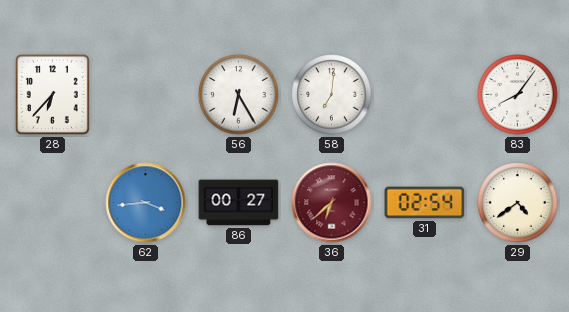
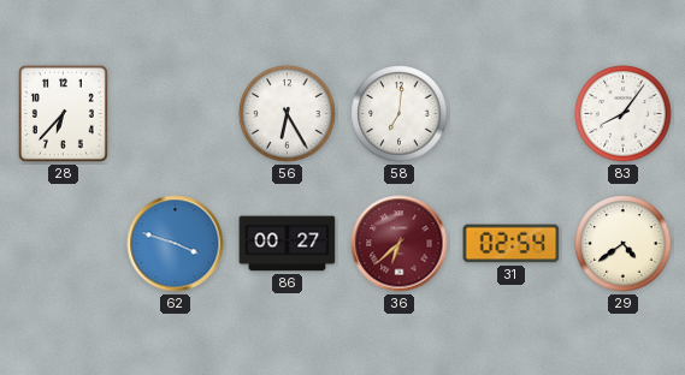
62: 3:44 -> 3:48
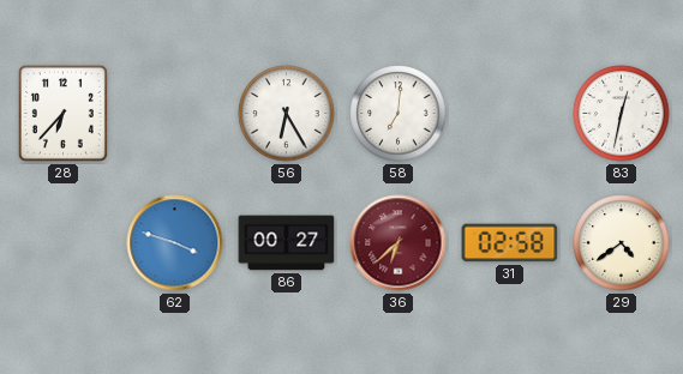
83: 8:06 -> 12:32
31: 02:54 -> 02:58
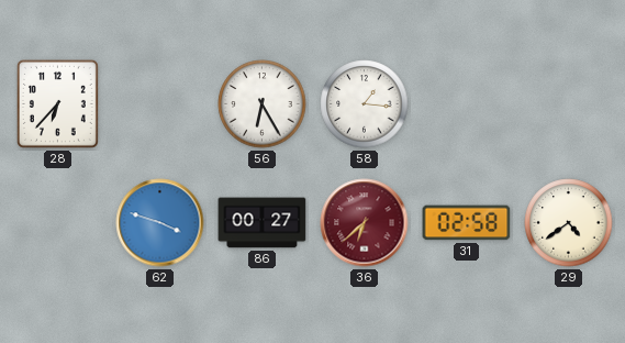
58: 7:01 -> 1:16
83: 12:32 -> none
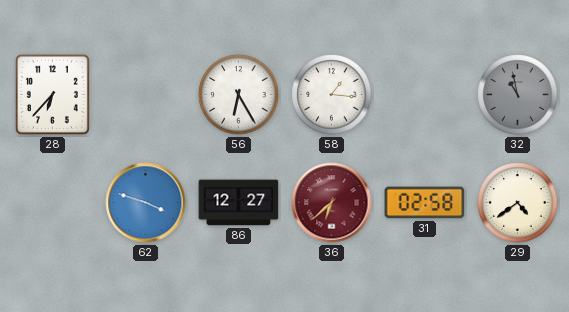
32: none -> 10:58
86: 00:27 -> 12:27
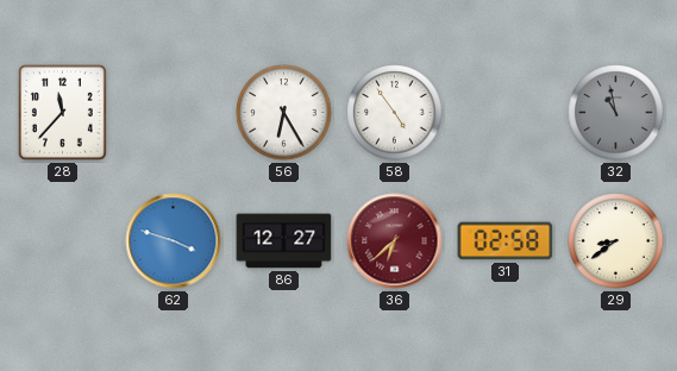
28: 6:37 -> 11:37
58: 1:16 -> 4:54
29: 4:39 -> 8:39
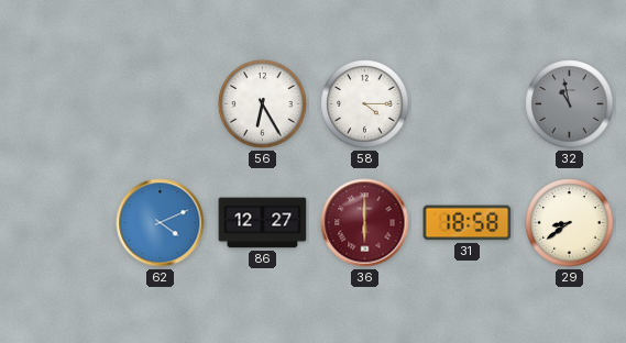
28: 11:37 -> none
58: 4:54 -> 4:15
62: 3:48 -> 4:11
36: 6:38 -> 6:00
31: 02:58 -> 18:58
